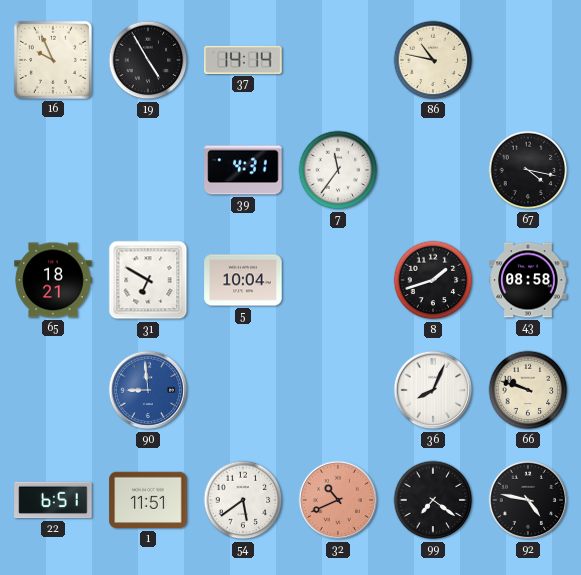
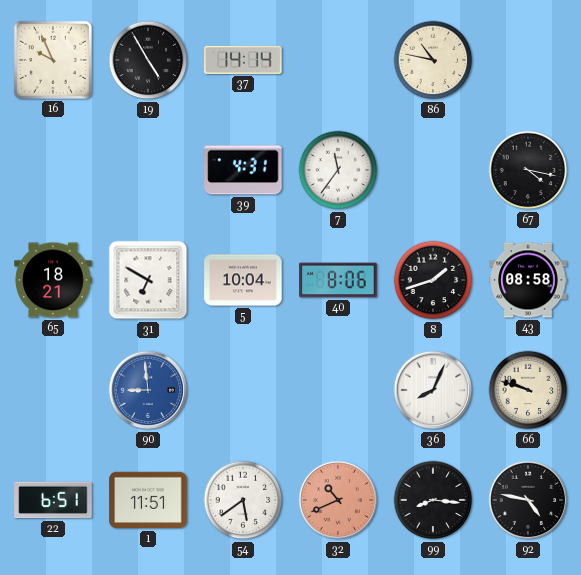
40: none -> 8:06
99: 7:21 -> 8:16
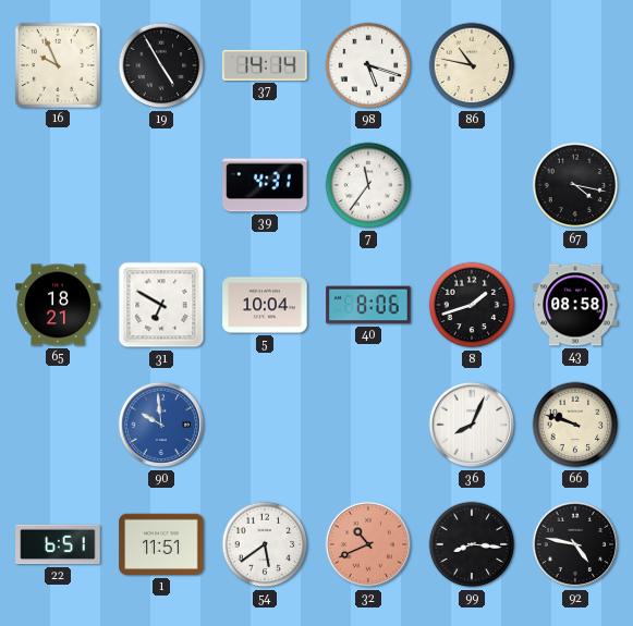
98: none -> 5:18
90: 8:59 -> 9:59
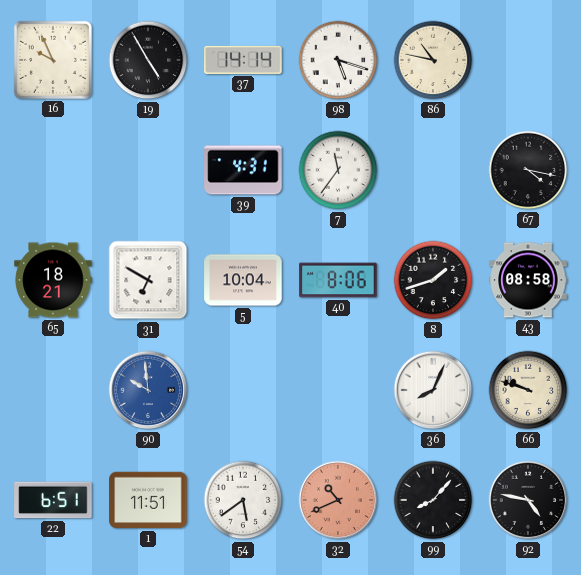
99: 8:16 -> 8:07
